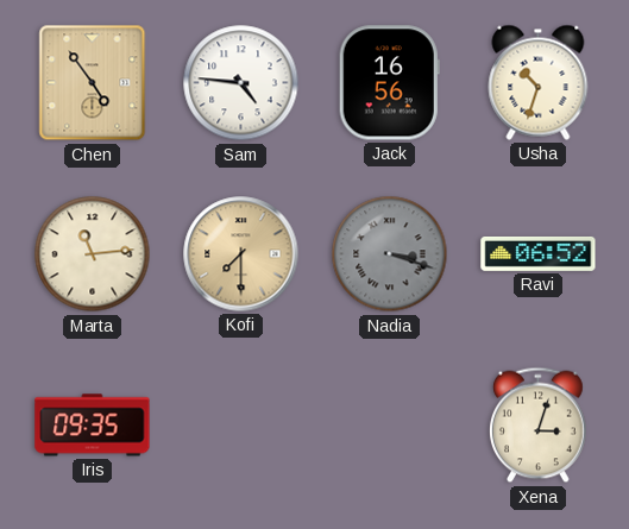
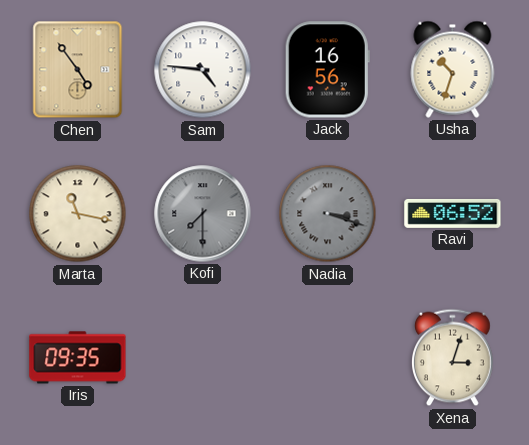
Marta: 11:14 -> 11:17
Kofi dial: champagne -> grey
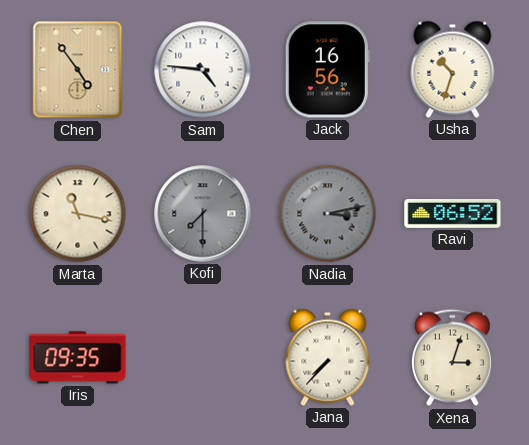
Nadia: 3:18 -> 3:13
Jana: none -> 7:37
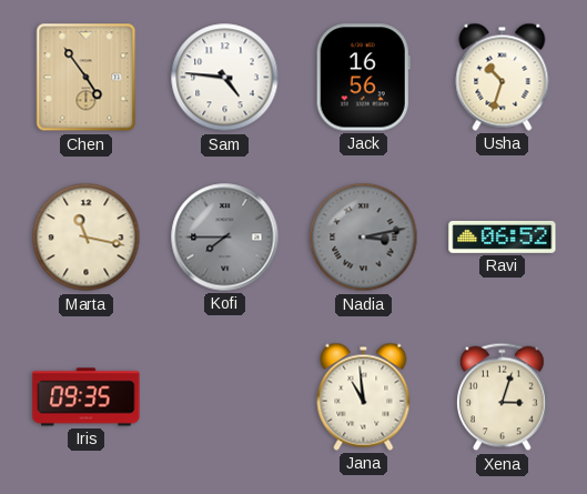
Kofi: 7:30 -> 7:45
Jana: 7:37 -> 10:59
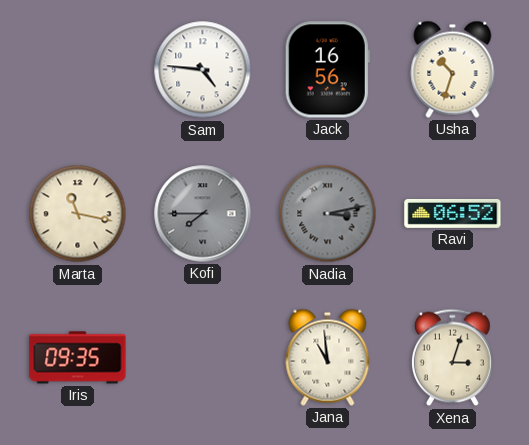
Chen: 4:54 -> none
